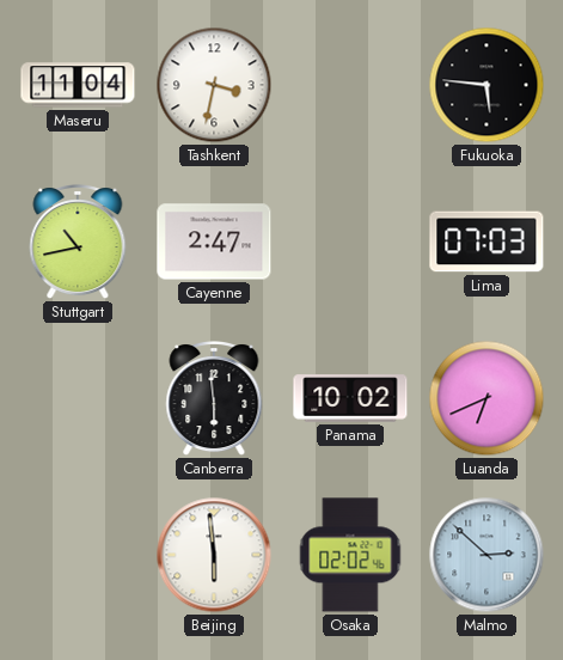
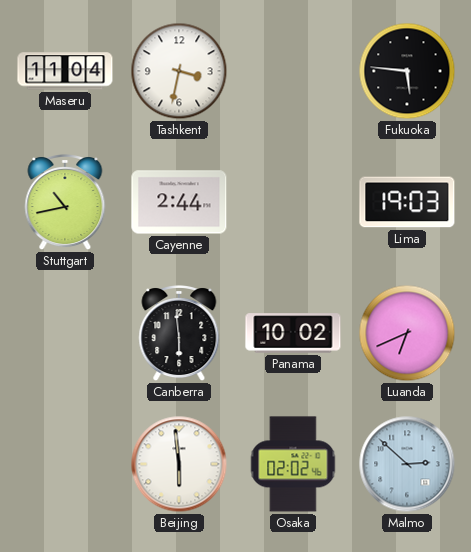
Cayenne: 2:47 -> 2:44
Lima: 07:03 -> 19:03
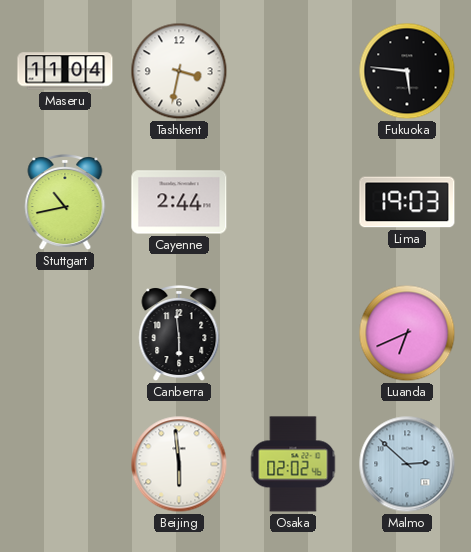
Panama: 10:02 -> none
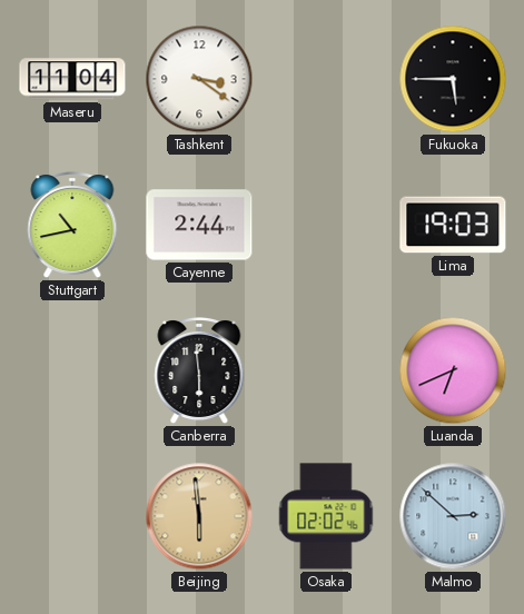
Tashkent: 3:32 -> 3:21
Fukuoka: 5:46 -> 5:45
Beijing dial: white -> champagne
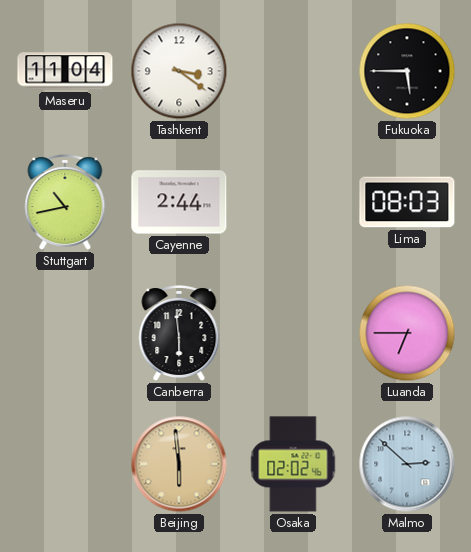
Lima: 19:03 -> 08:03
Luanda: 6:41 -> 6:45
